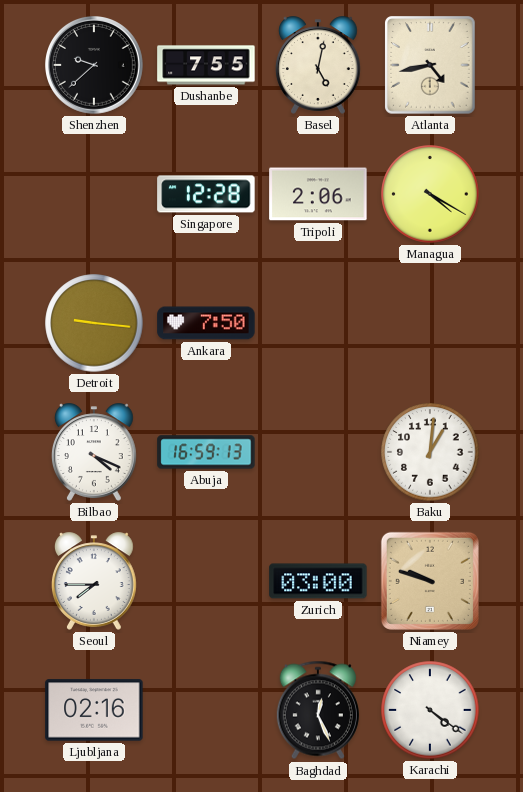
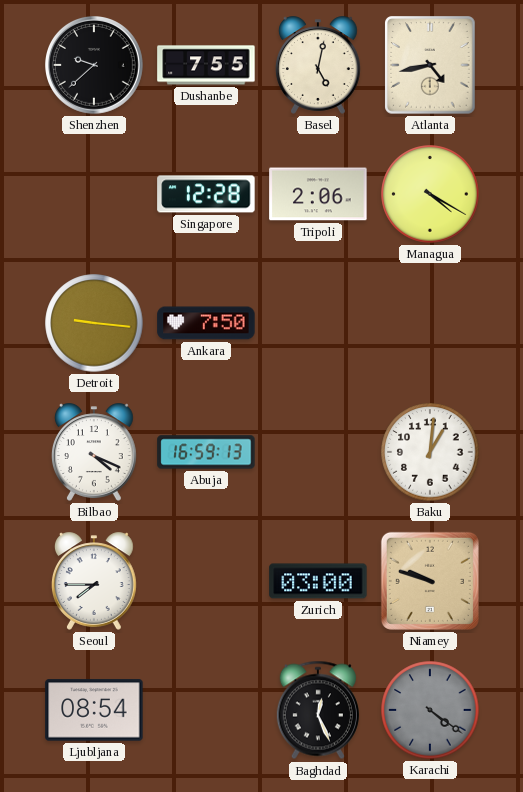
Ljubljana: 02:16 -> 08:54
Karachi dial: white -> grey
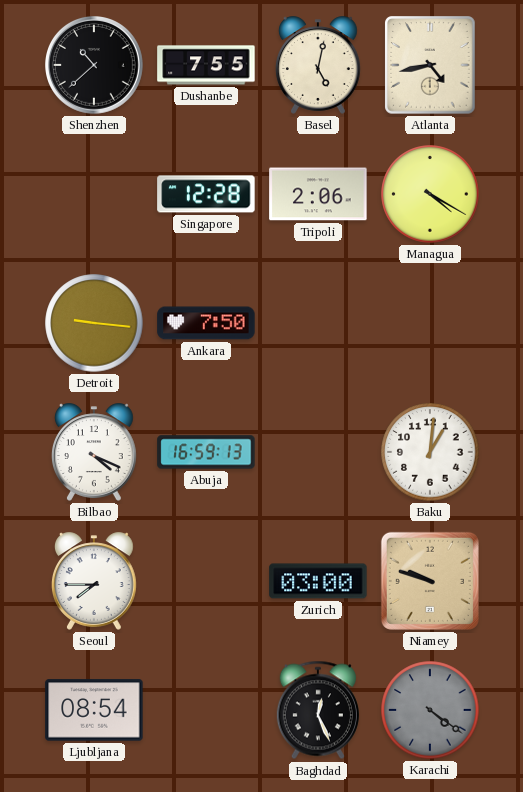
Shenzhen: 9:38 -> 10:38
